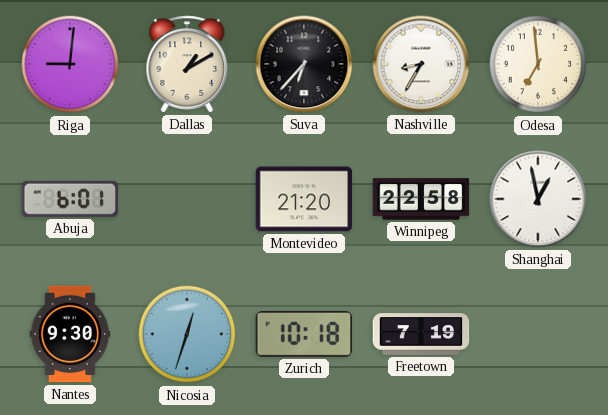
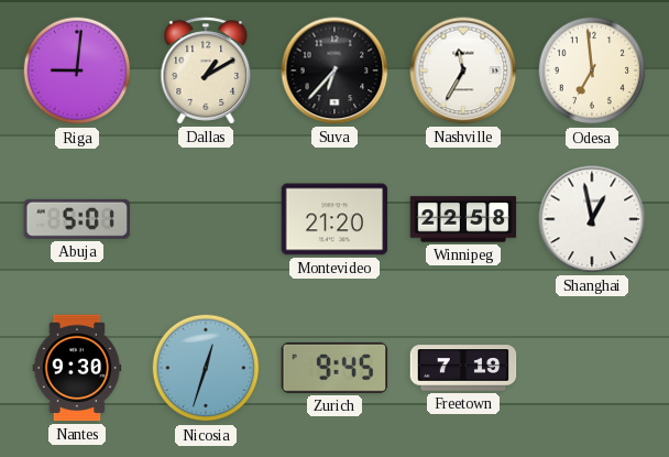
Nashville: 8:35 -> 11:35
Abuja: 6:01 -> 5:01
Zurich: 10:18 -> 9:45
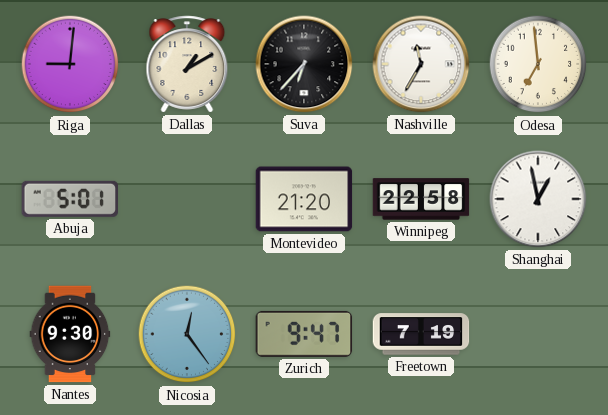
Nicosia: 12:33 -> 12:24
Zurich: 9:45 -> 9:47
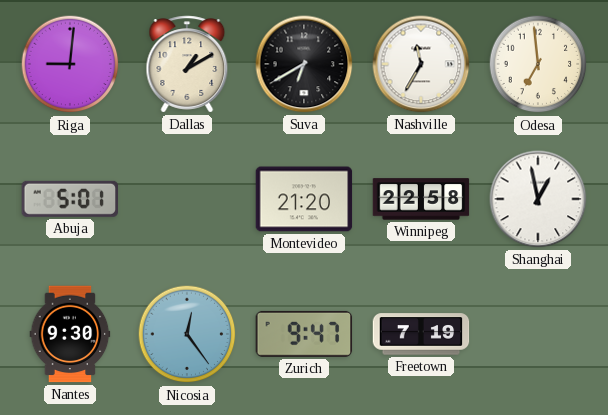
Suva: 6:37 -> 6:40
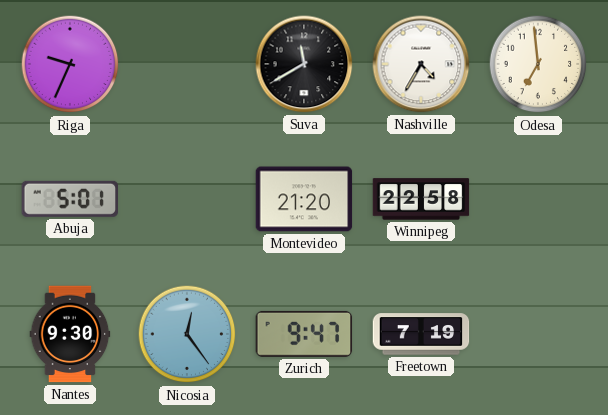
Riga: 9:01 -> 9:34
Dallas: 1:10 -> none
Suva: 6:40 -> 11:40
Nashville: 11:35 -> 4:35
Shanghai: 12:58 -> none
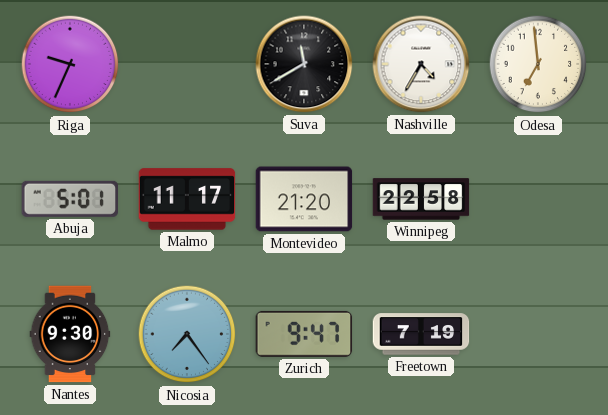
Malmo: none -> 11:17
Nicosia: 12:24 -> 7:24
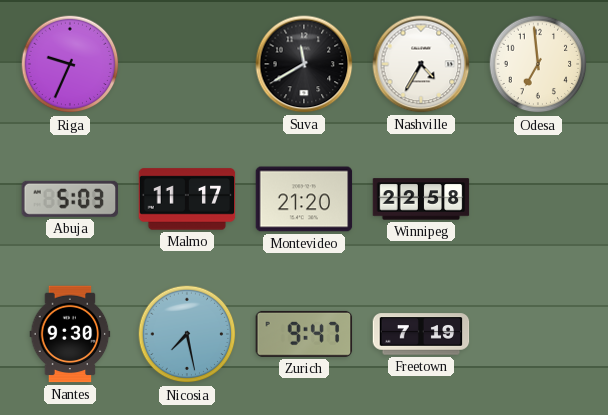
Abuja: 5:01 -> 5:03
Nicosia: 7:24 -> 7:28
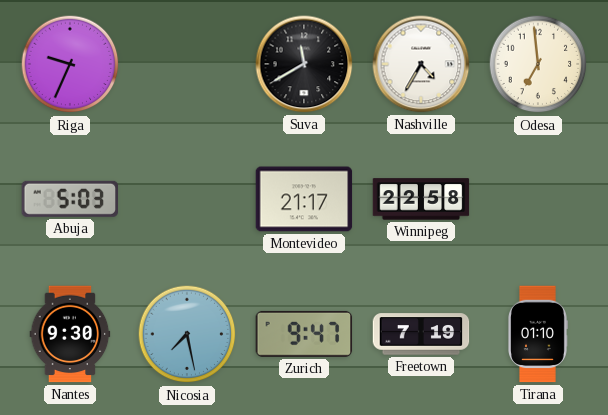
Malmo: 11:17 -> none
Montevideo: 21:20 -> 21:17
Tirana: none -> 01:10
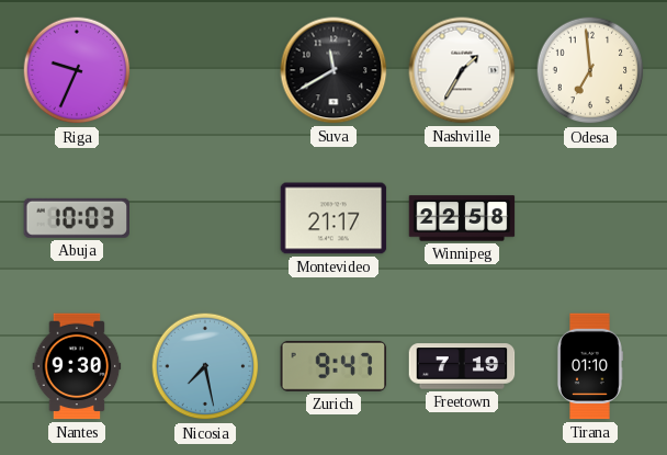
Nashville: 4:35 -> 1:35
Abuja: 5:03 -> 10:03
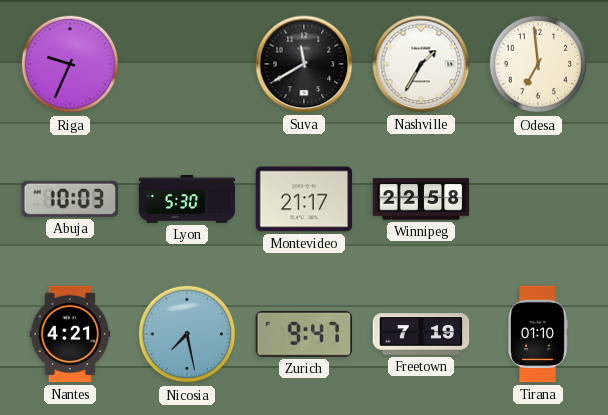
Lyon: none -> 5:30
Nantes: 9:30 -> 4:21
